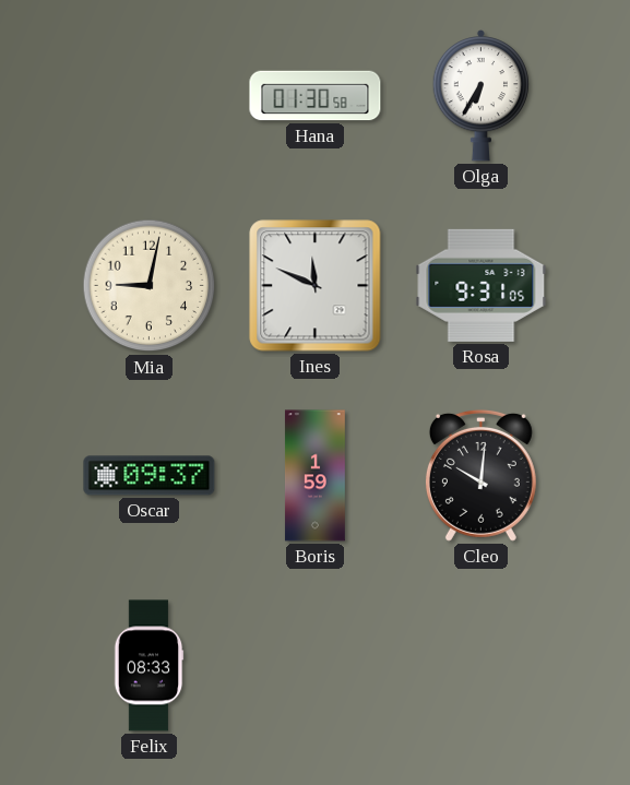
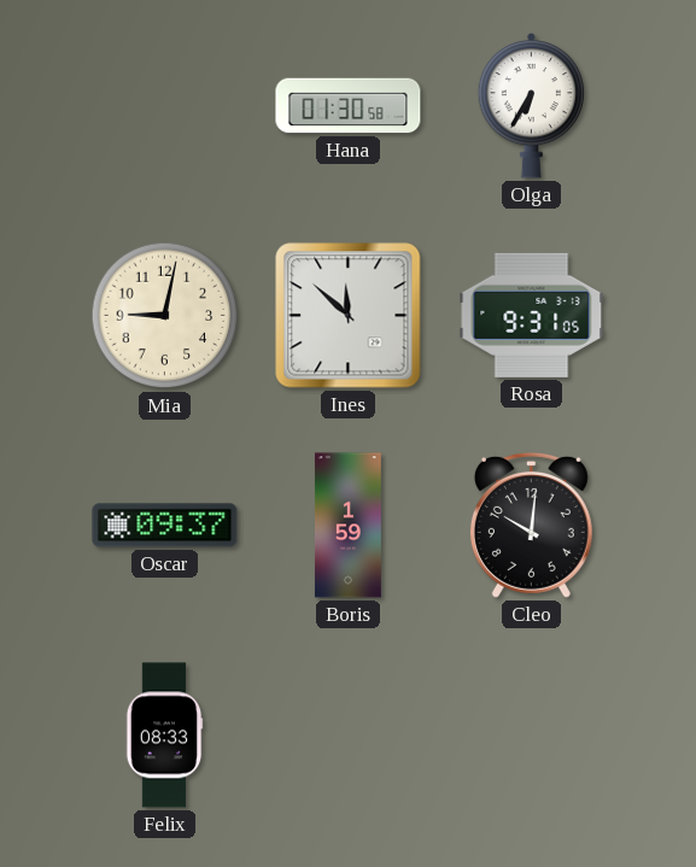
Ines: 11:49 -> 11:52
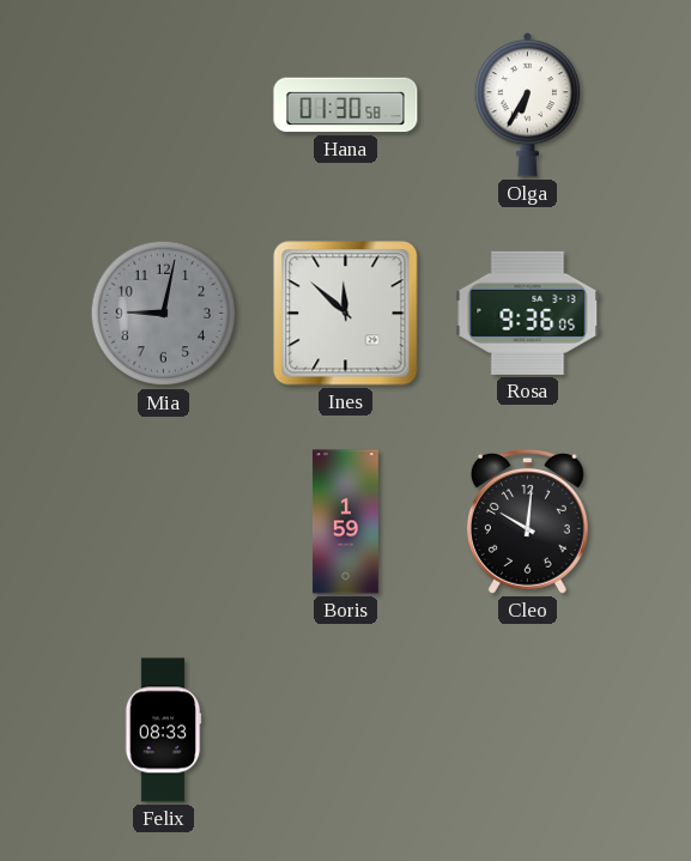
Mia dial: cream -> grey
Rosa: 9:31 -> 9:36
Oscar: 09:37 -> none
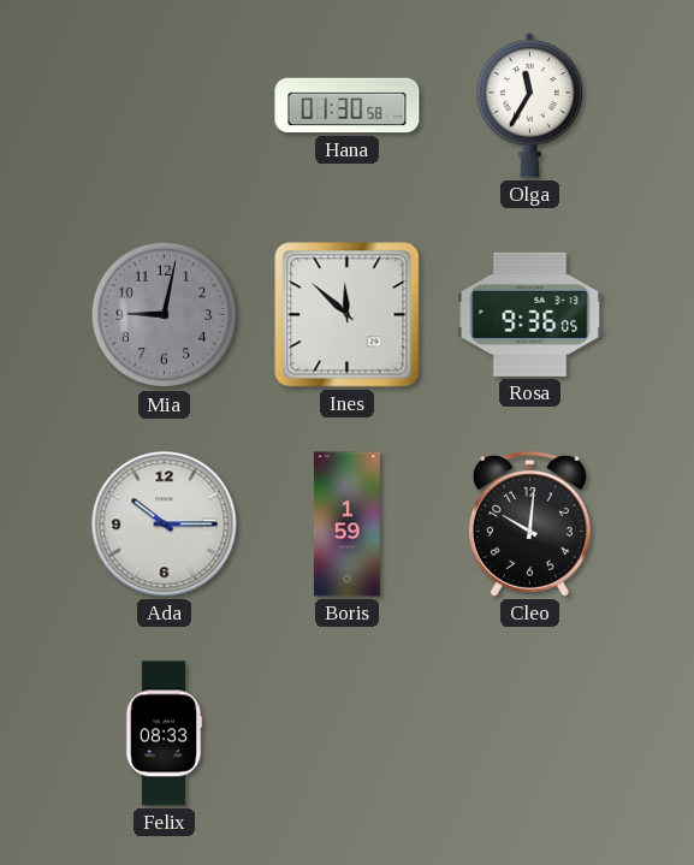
Olga: 6:35 -> 11:35
Ada: none -> 10:15
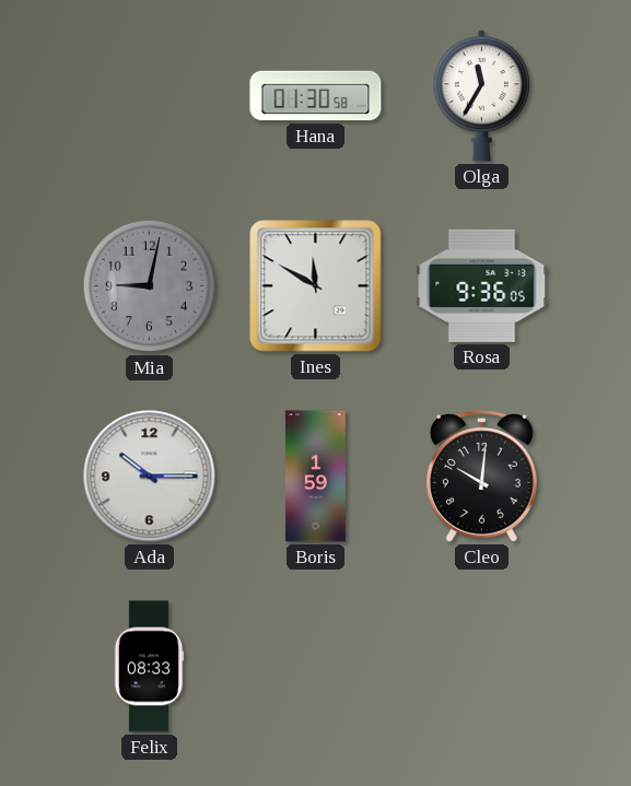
Ines: 11:52 -> 11:50
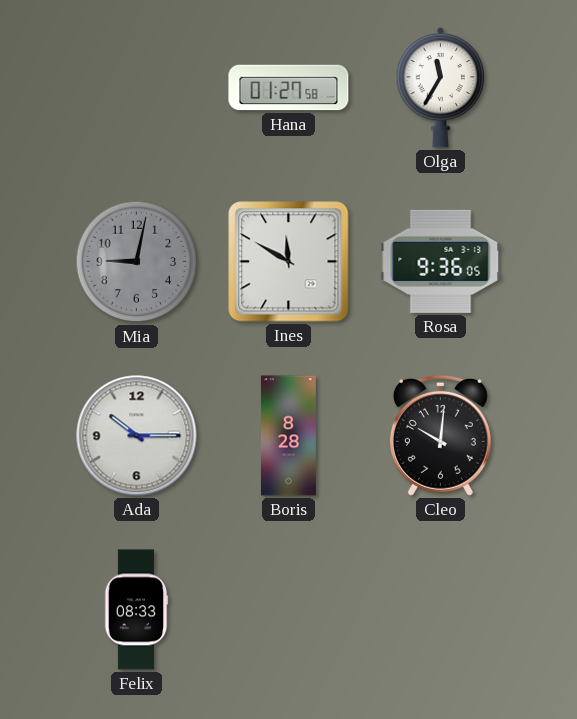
Hana: 01:30 -> 01:27
Boris: 1:59 -> 8:28
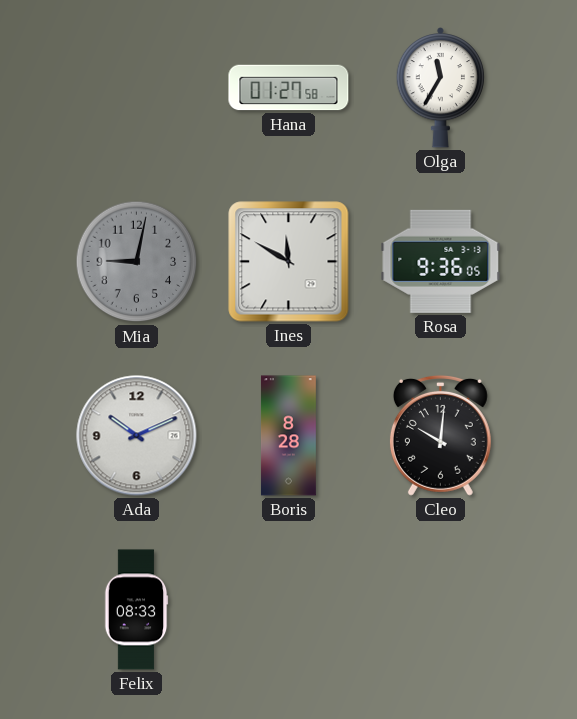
Ada: 10:15 -> 10:11
